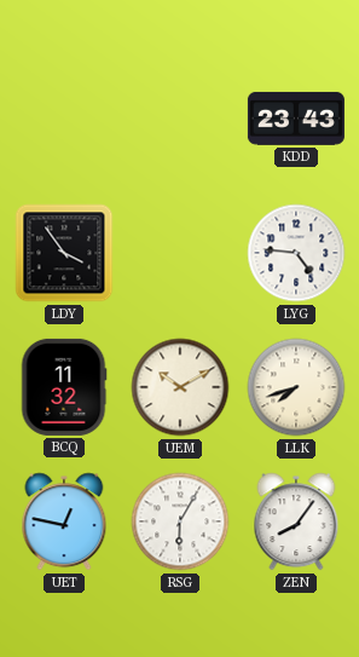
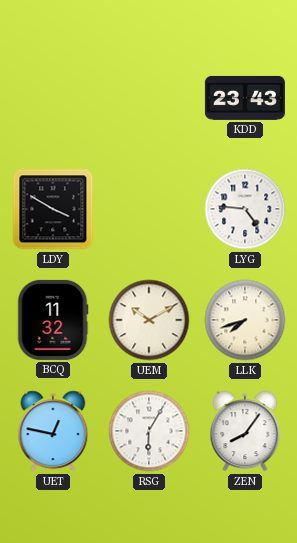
LDY: 3:54 -> 3:50
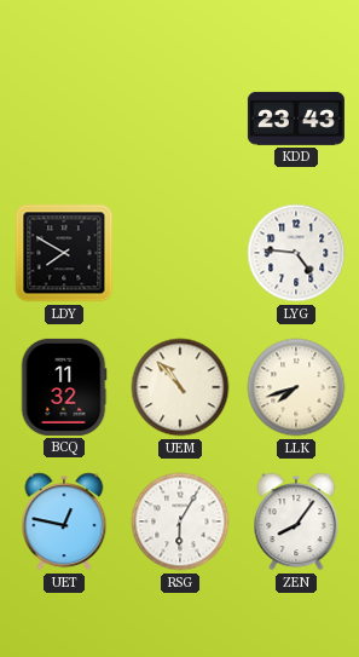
LDY: 3:50 -> 7:50
UEM: 10:10 -> 10:53
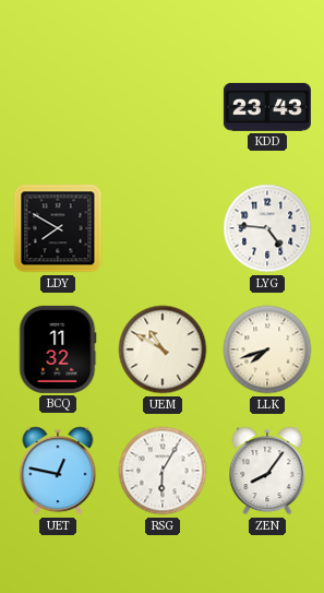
UEM: 10:53 -> 10:50
